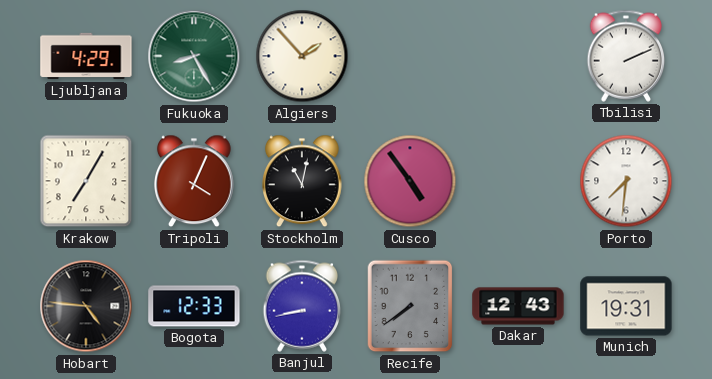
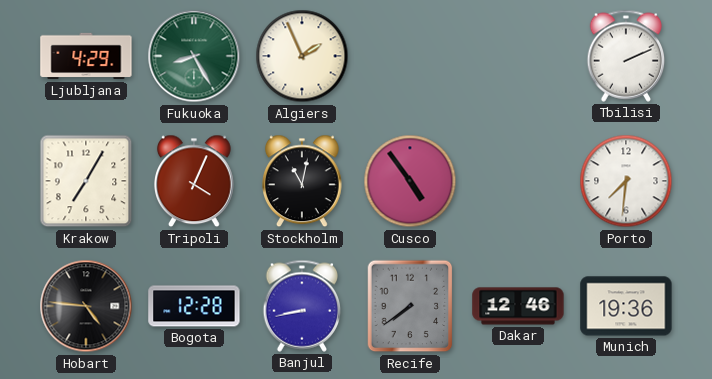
Algiers: 1:53 -> 1:56
Bogota: 12:33 -> 12:28
Dakar: 12:43 -> 12:46
Munich: 19:31 -> 19:36
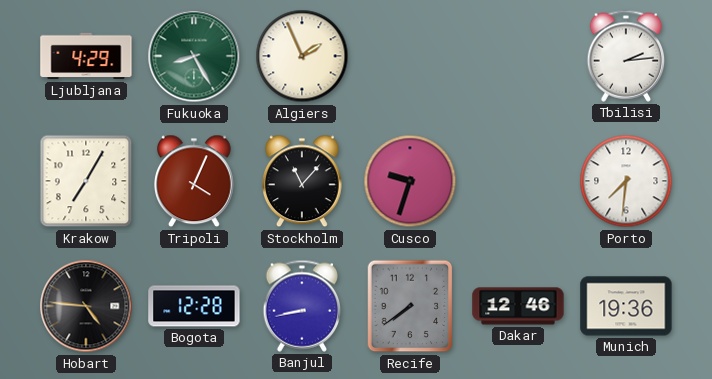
Tbilisi: 2:11 -> 2:14
Stockholm: 11:02 -> 11:07
Cusco: 4:54 -> 9:33
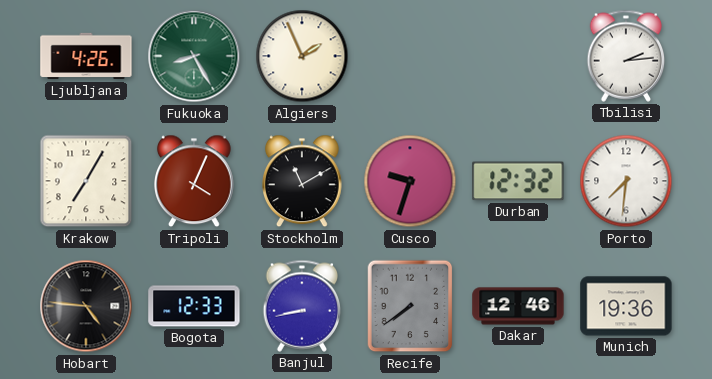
Ljubljana: 4:29 -> 4:26
Stockholm: 11:07 -> 11:10
Durban: none -> 12:32
Bogota: 12:28 -> 12:33
